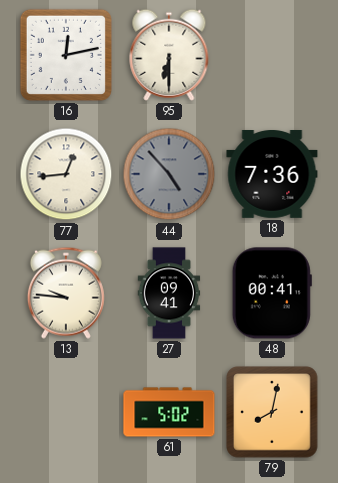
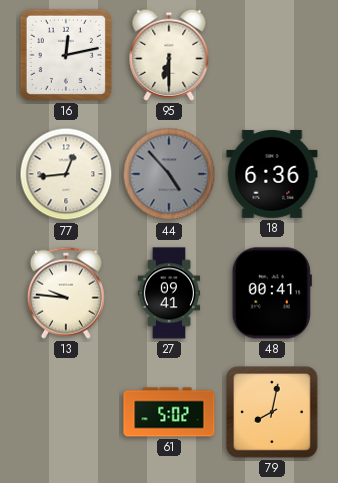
18: 7:36 -> 6:36
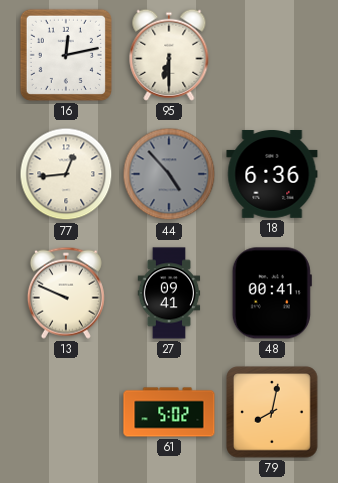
13: 9:46 -> 9:49
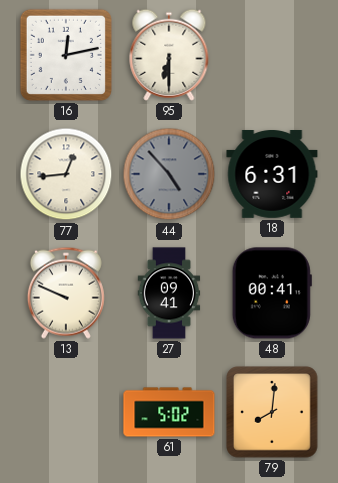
18: 6:36 -> 6:31
79: 8:02 -> 8:01
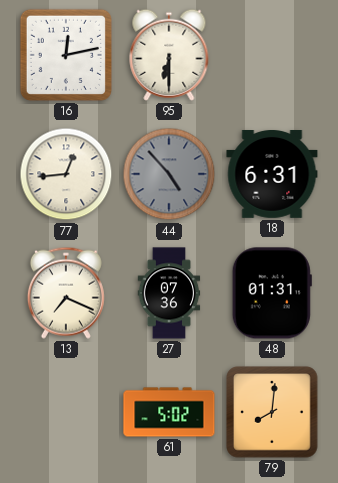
13: 9:49 -> 7:19
27: 09:41 -> 07:36
48: 00:41 -> 01:31
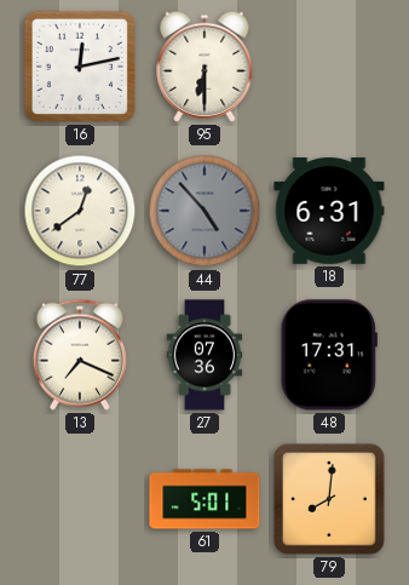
77: 12:44 -> 12:39
48: 01:31 -> 17:31
61: 5:02 -> 5:01
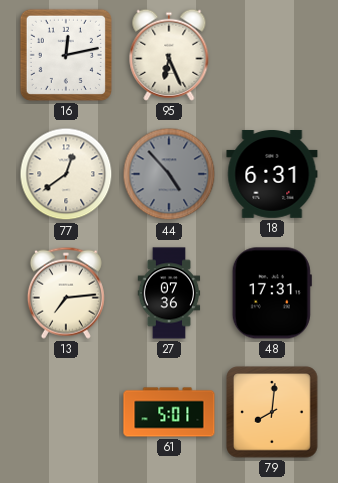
95: 6:30 -> 6:26
13: 7:19 -> 7:14
